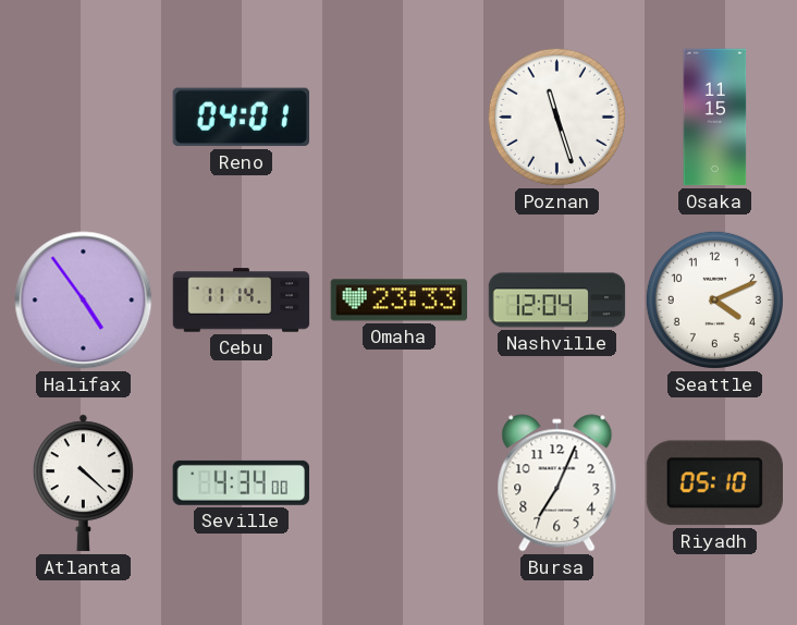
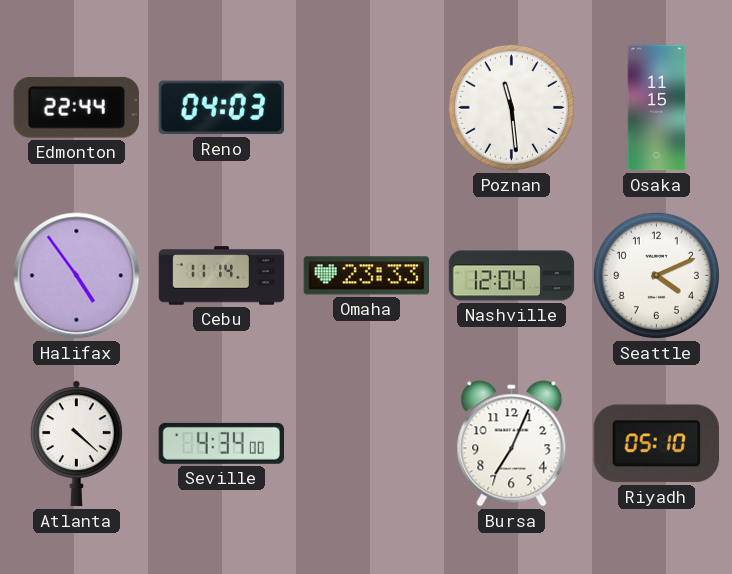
Edmonton: none -> 22:44
Reno: 04:01 -> 04:03
Poznan: 11:27 -> 11:29
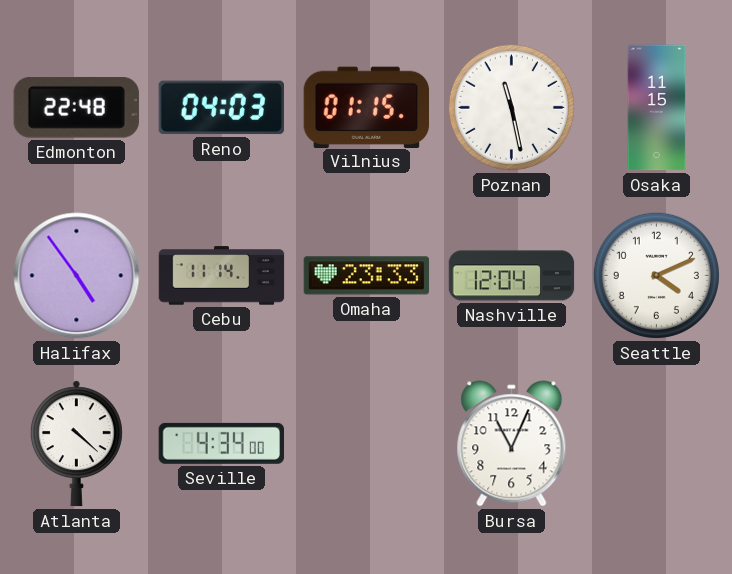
Edmonton: 22:44 -> 22:48
Vilnius: none -> 01:15
Poznan: 11:29 -> 11:28
Bursa: 7:04 -> 11:04
Riyadh: 05:10 -> none
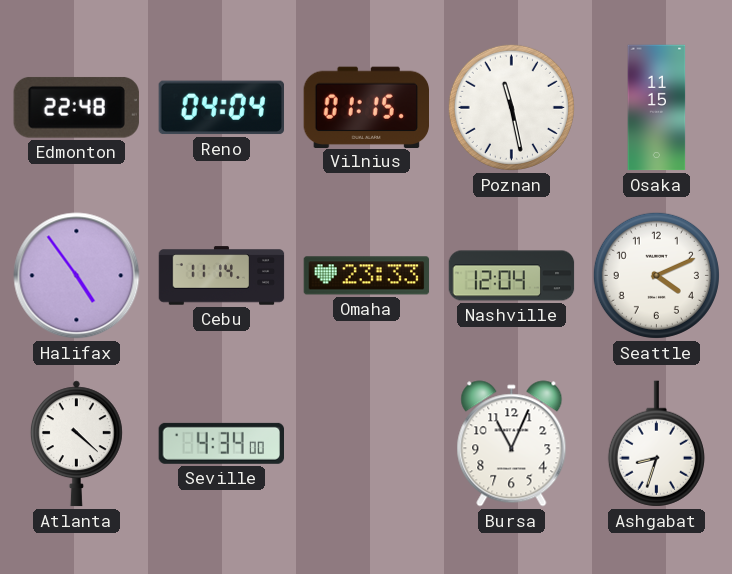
Reno: 04:03 -> 04:04
Ashgabat: none -> 8:33
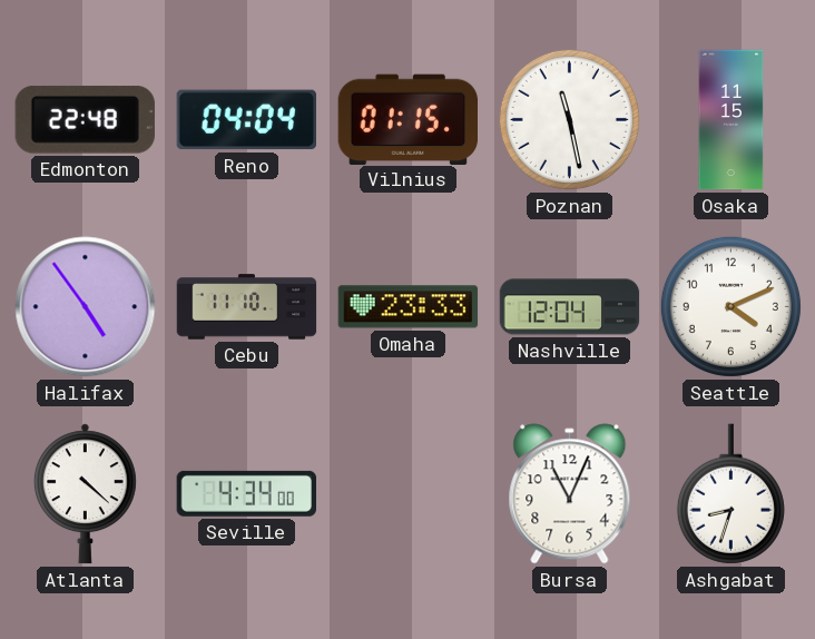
Cebu: 11:14 -> 11:10
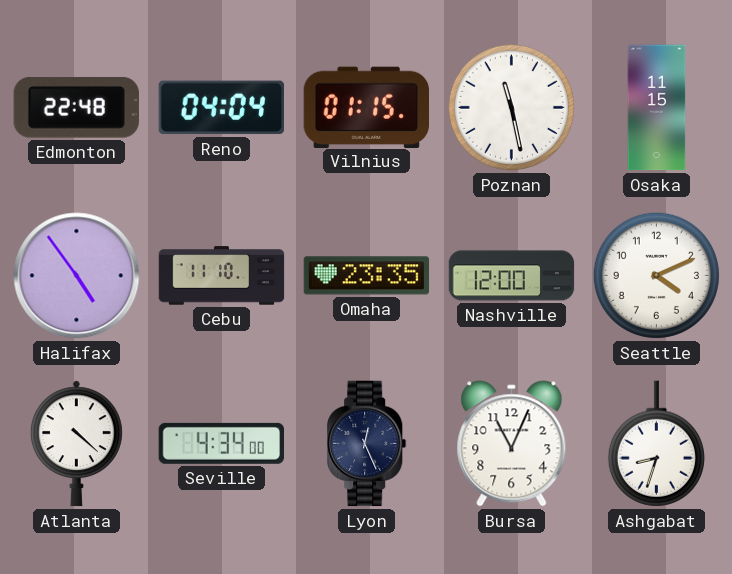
Omaha: 23:33 -> 23:35
Nashville: 12:04 -> 12:00
Lyon: none -> 12:26
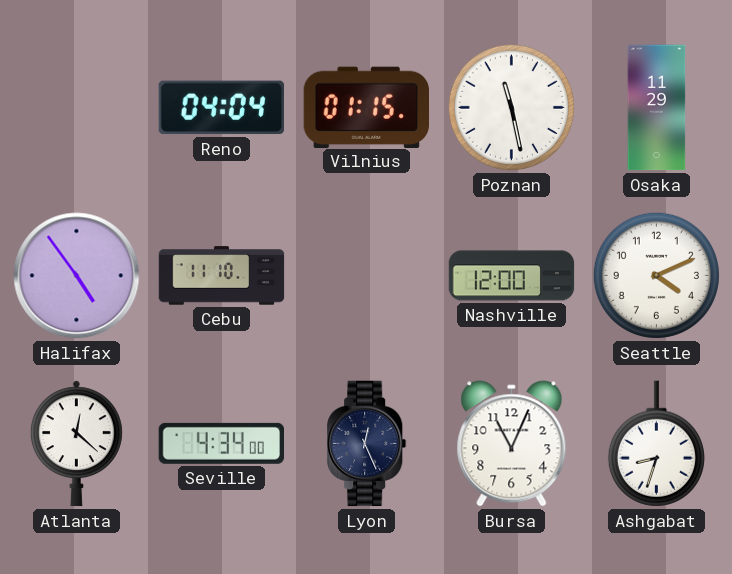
Edmonton: 22:48 -> none
Osaka: 11:15 -> 11:29
Omaha: 23:35 -> none
Atlanta: 4:22 -> 12:22
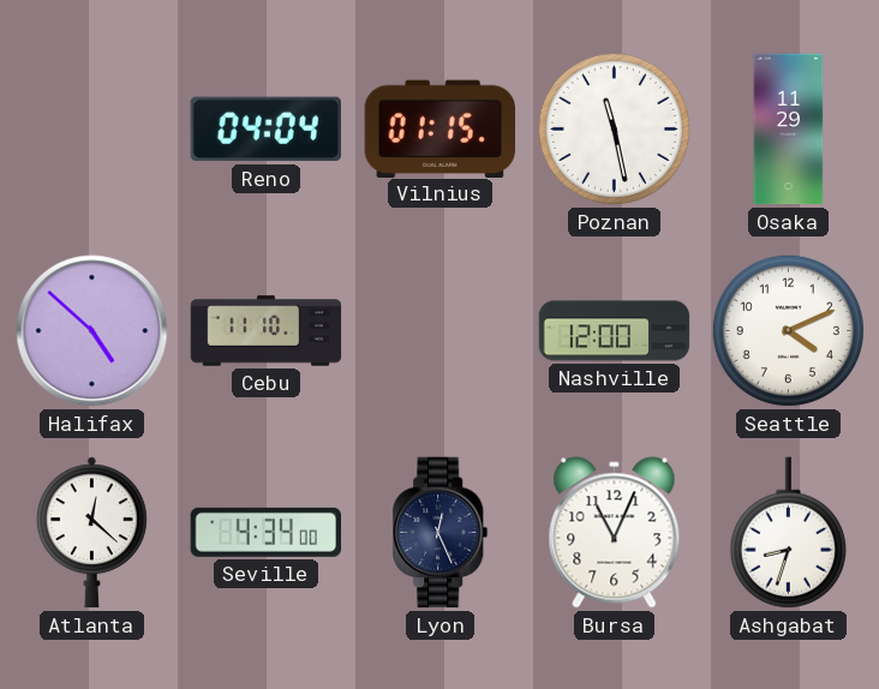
Halifax: 4:54 -> 4:52
